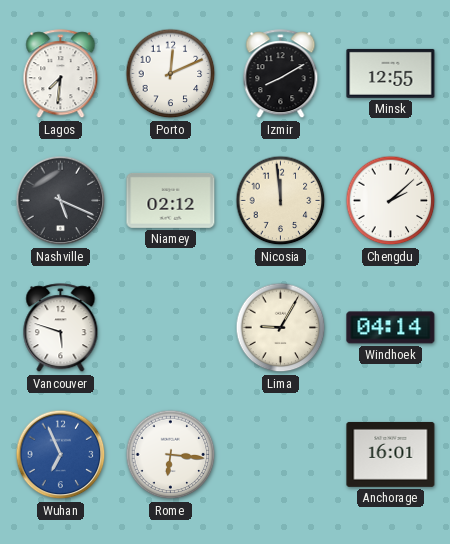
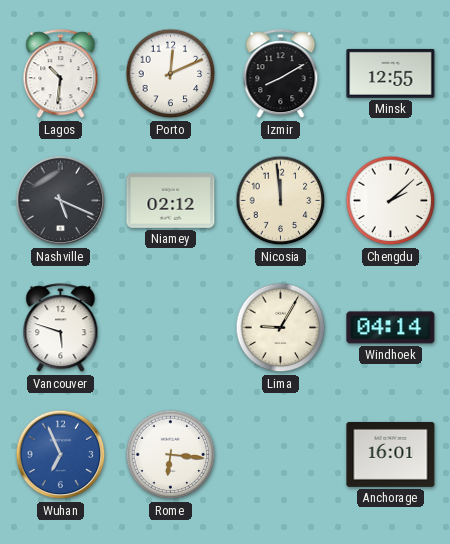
Lagos: 7:31 -> 10:31
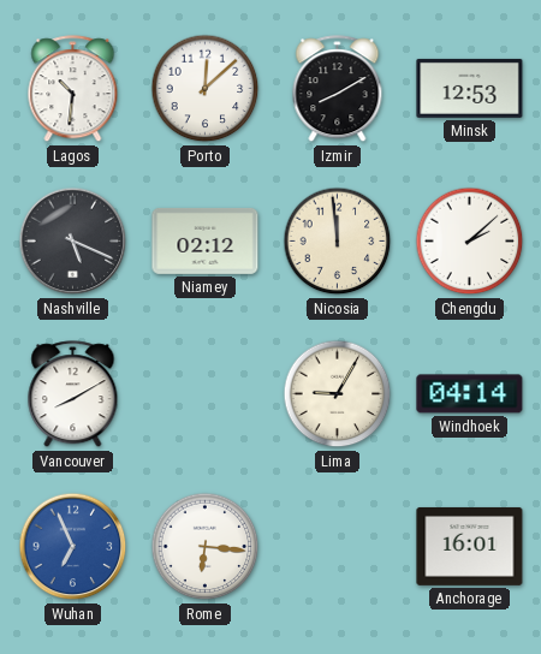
Porto: 12:11 -> 12:08
Minsk: 12:55 -> 12:53
Vancouver: 5:48 -> 8:10
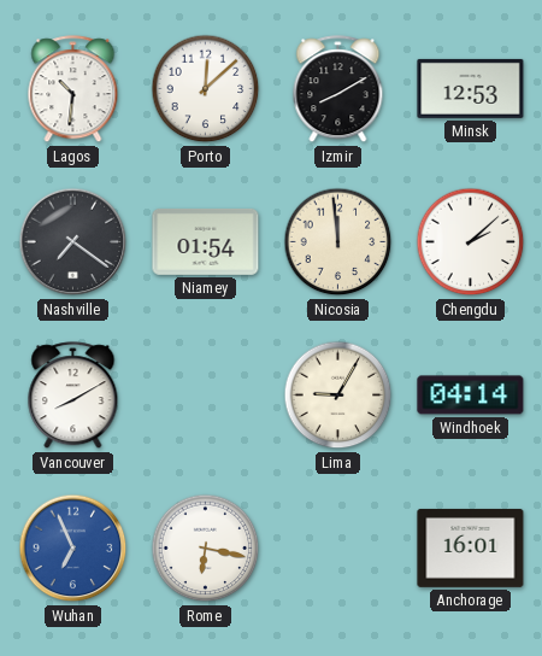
Nashville: 5:19 -> 7:21
Niamey: 02:12 -> 01:54
Rome: 6:16 -> 6:17
